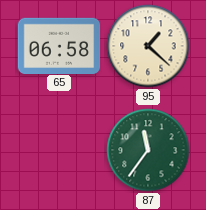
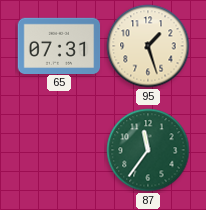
65: 06:58 -> 07:31
95: 1:22 -> 1:27
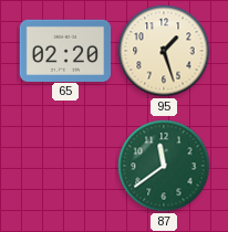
65: 07:31 -> 02:20
87: 11:36 -> 11:39
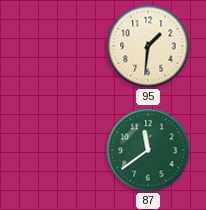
65: 02:20 -> none
95: 1:27 -> 1:31
